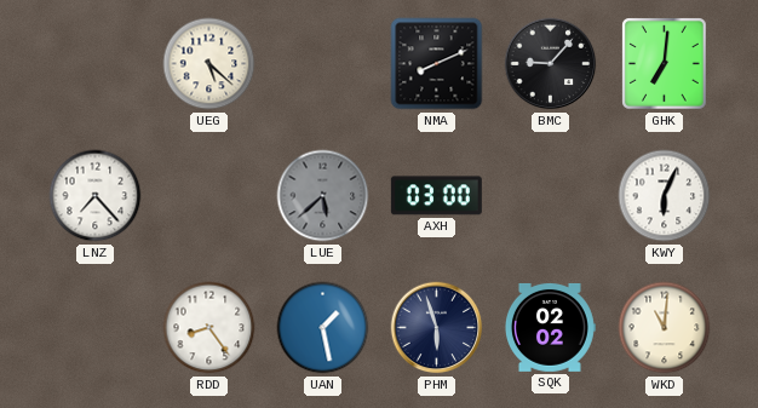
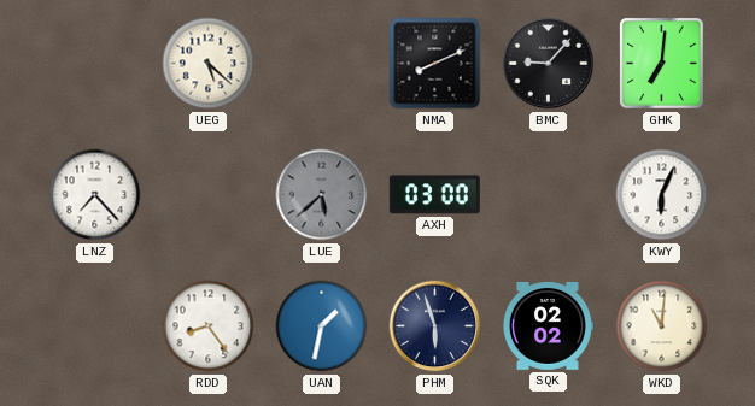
UAN: 1:28 -> 1:32
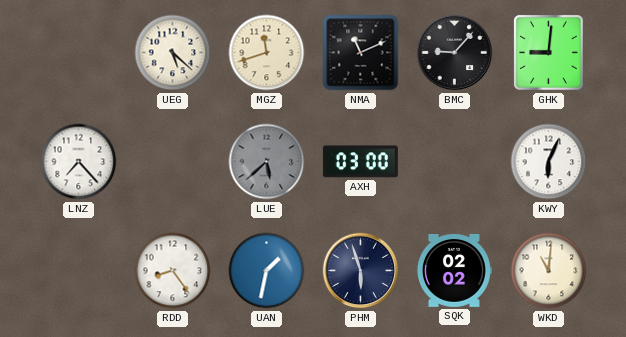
MGZ: none -> 11:42
NMA: 8:11 -> 11:11
GHK: 7:01 -> 9:01
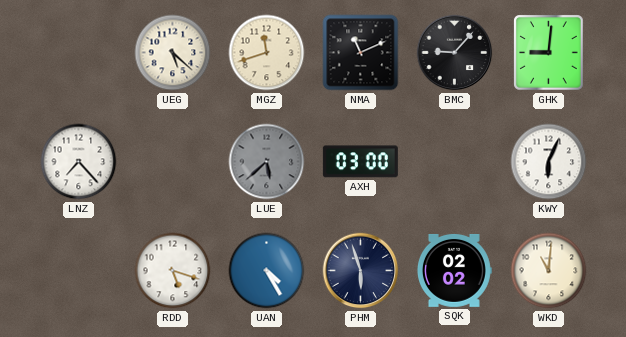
RDD: 8:24 -> 5:18
UAN: 1:32 -> 4:25
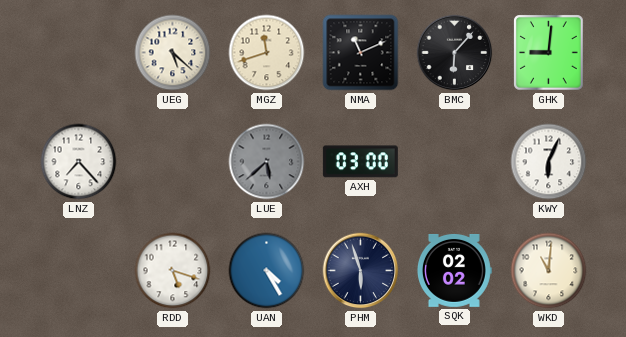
BMC: 9:07 -> 6:07
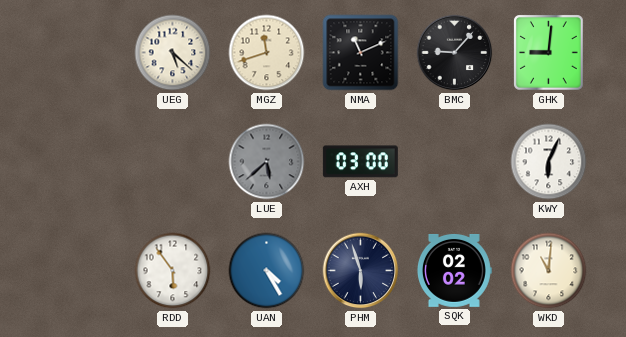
BMC: 6:07 -> 9:07
LNZ: 7:23 -> none
RDD: 5:18 -> 5:54
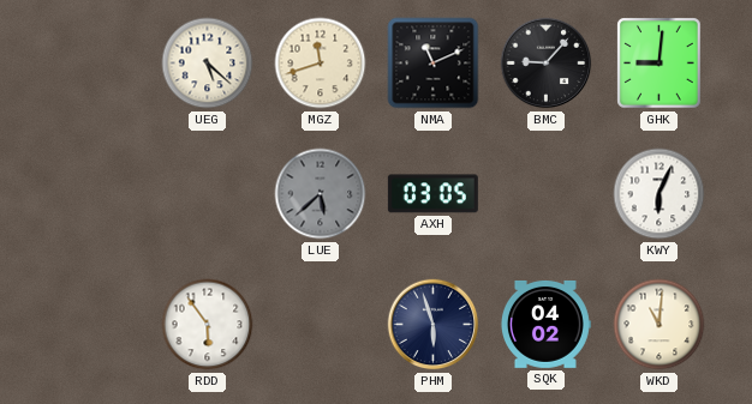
AXH: 03:00 -> 03:05
UAN: 4:25 -> none
SQK: 02:02 -> 04:02
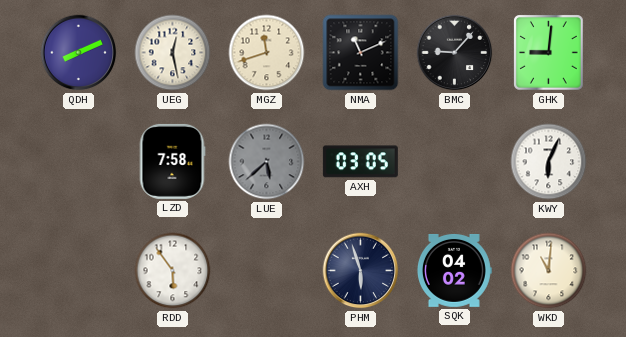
QDH: none -> 8:11
UEG: 5:22 -> 12:28
LZD: none -> 7:58
